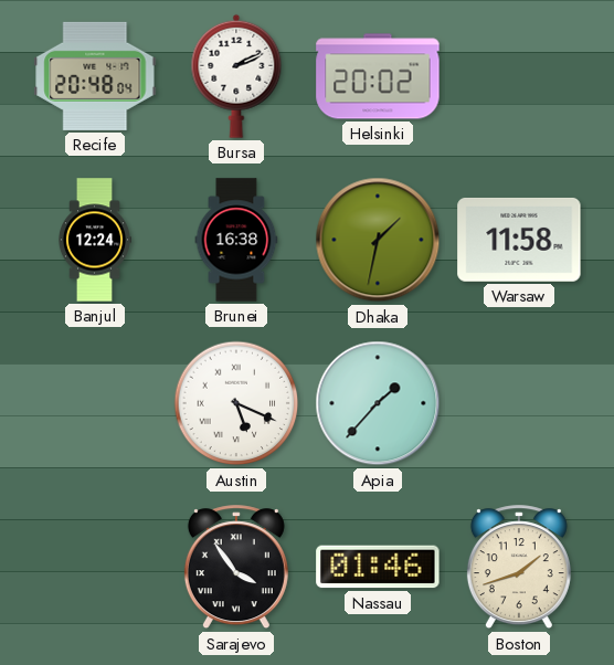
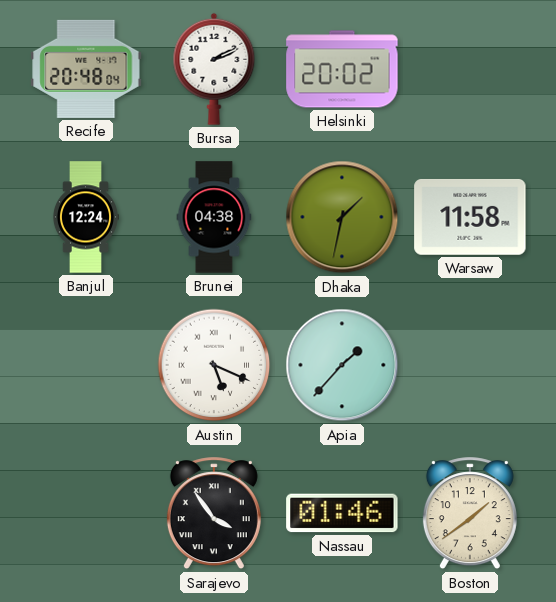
Brunei: 16:38 -> 04:38
Boston: 1:42 -> 1:39
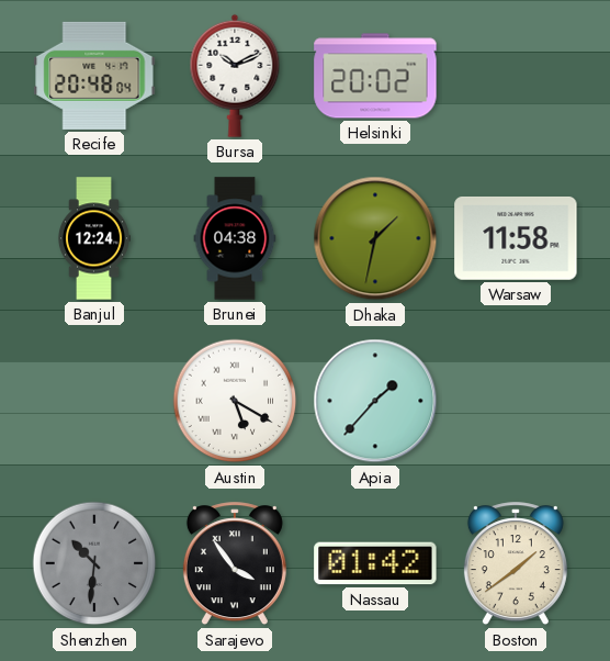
Bursa: 2:11 -> 10:11
Austin: 5:19 -> 5:20
Shenzhen: none -> 10:31
Nassau: 01:46 -> 01:42
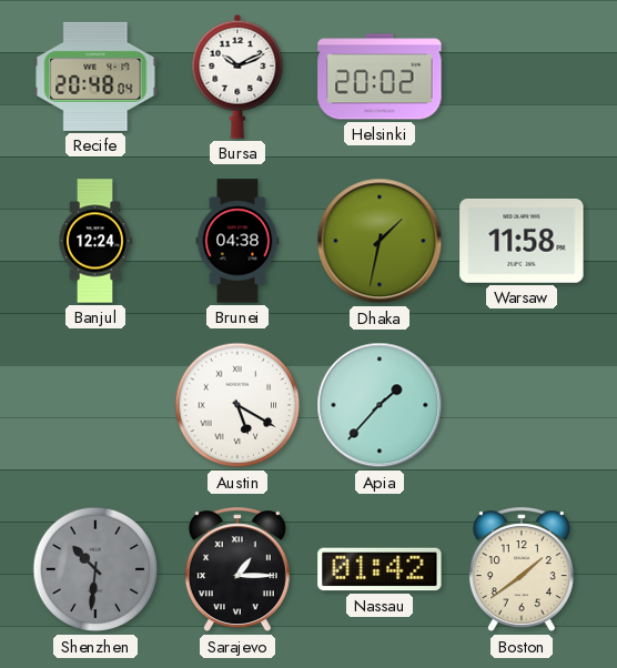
Sarajevo: 3:54 -> 1:15
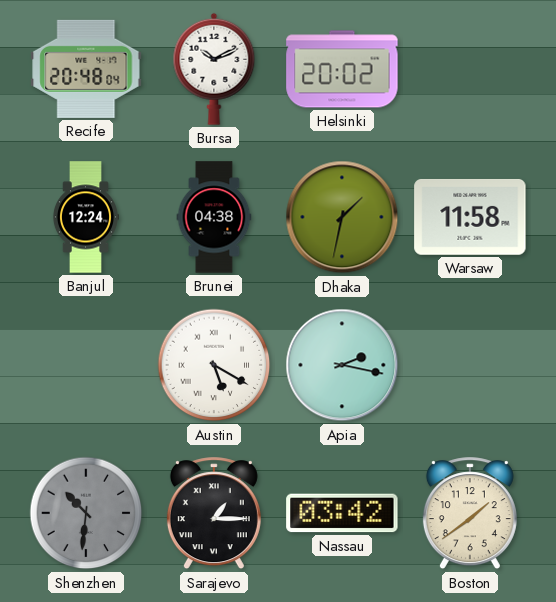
Apia: 1:37 -> 2:17
Nassau: 01:42 -> 03:42
